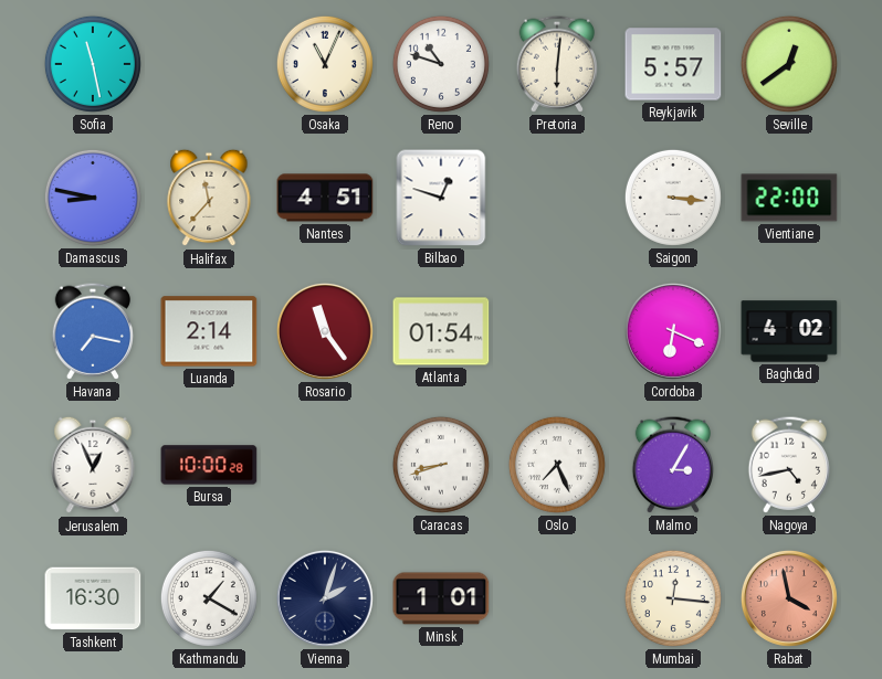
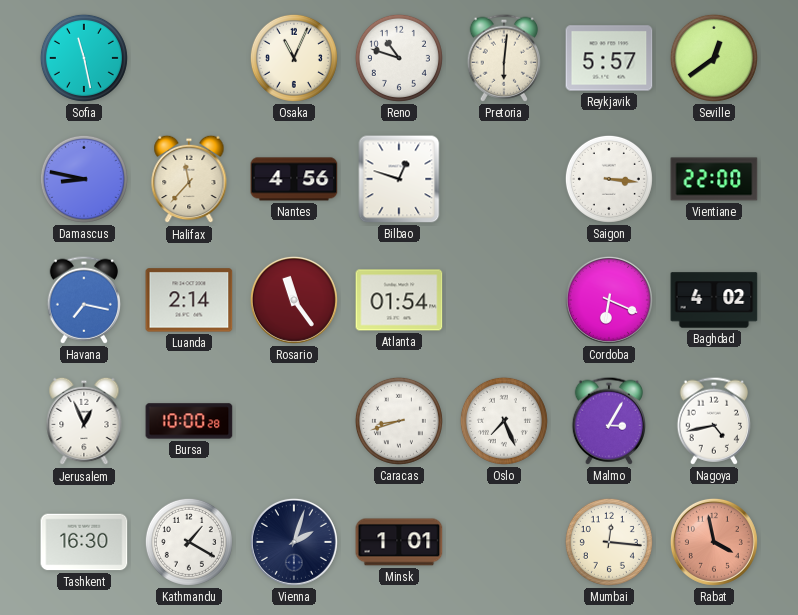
Nantes: 4:51 -> 4:56
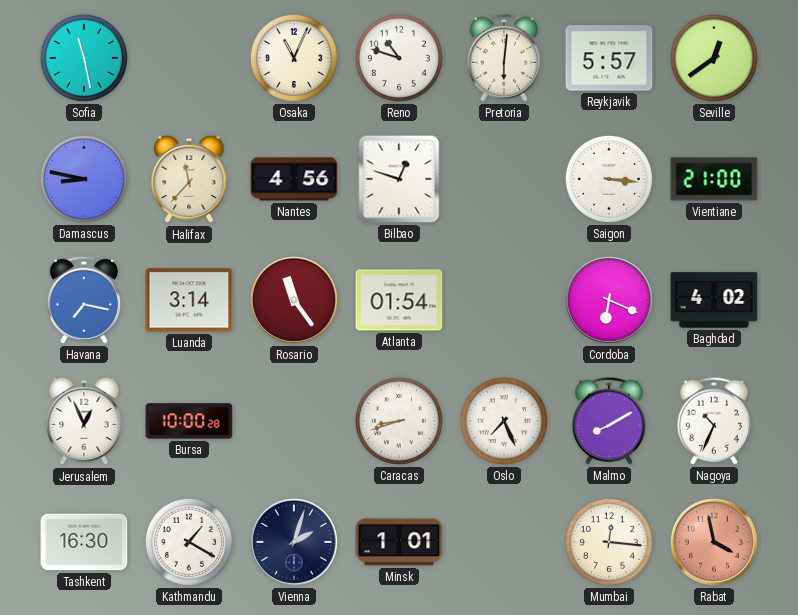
Vientiane: 22:00 -> 21:00
Luanda: 2:14 -> 3:14
Malmo: 3:05 -> 8:10
Nagoya: 4:43 -> 10:34
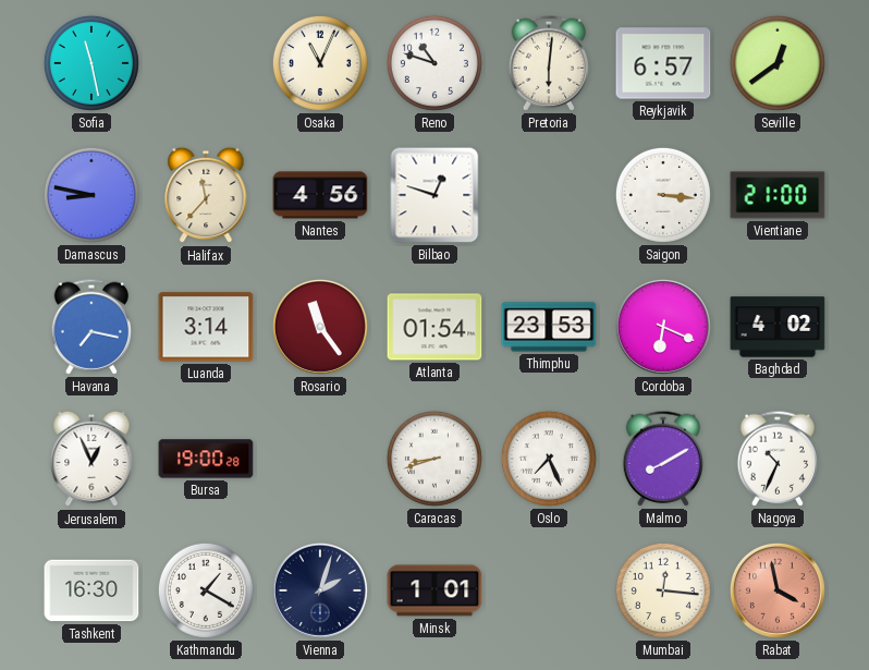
Reykjavik: 5:57 -> 6:57
Thimphu: none -> 23:53
Bursa: 10:00 -> 19:00
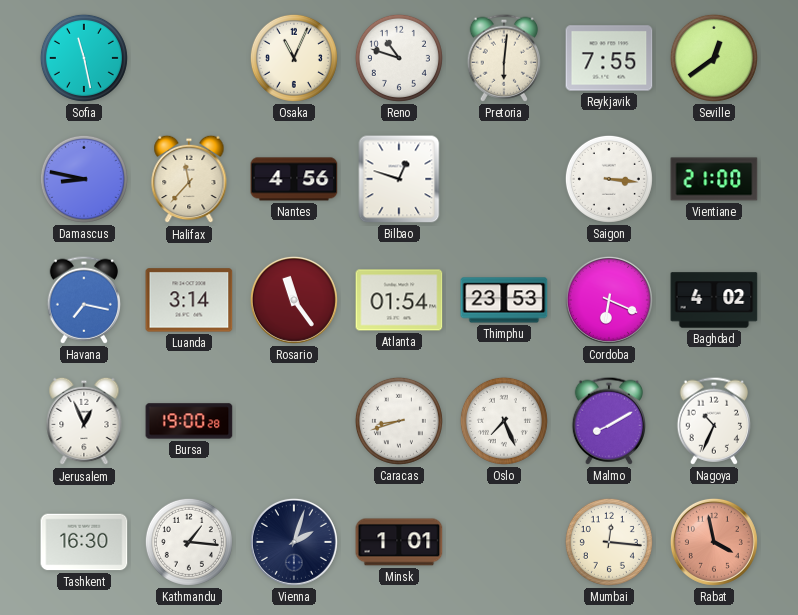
Reykjavik: 6:57 -> 7:55
Kathmandu: 1:20 -> 1:16
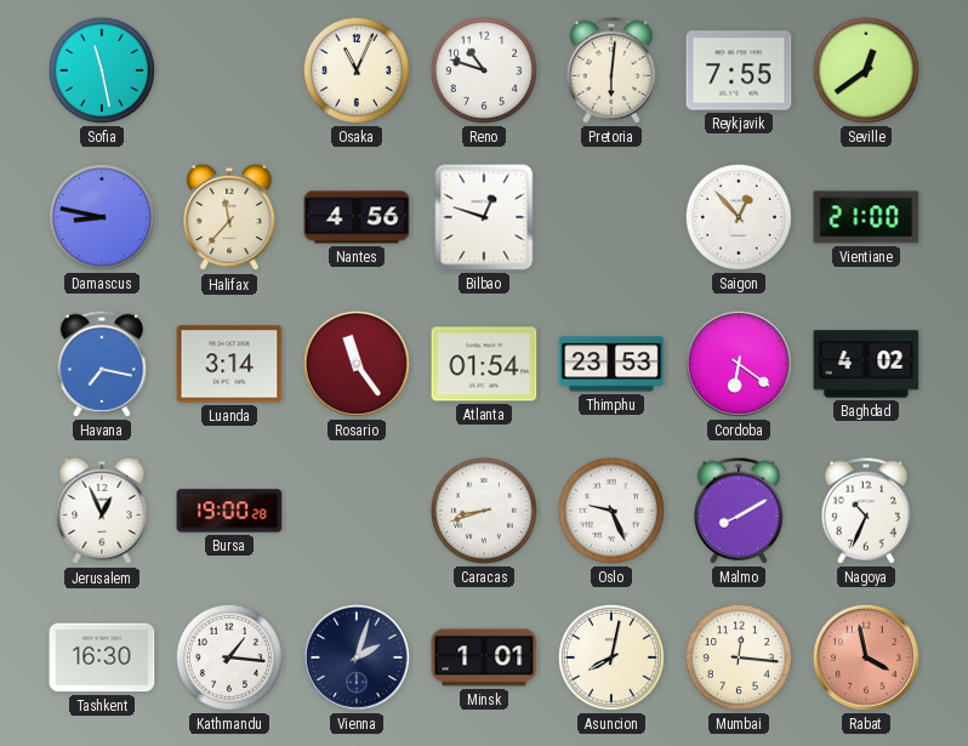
Saigon: 3:16 -> 12:53
Cordoba: 6:19 -> 6:21
Oslo: 7:26 -> 9:26
Asuncion: none -> 8:02
